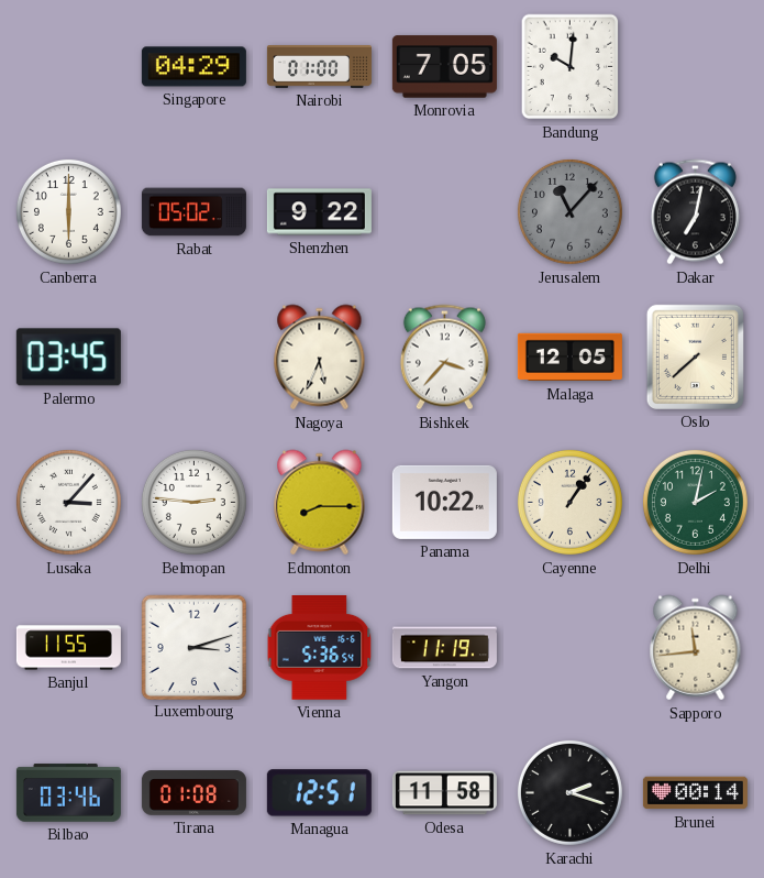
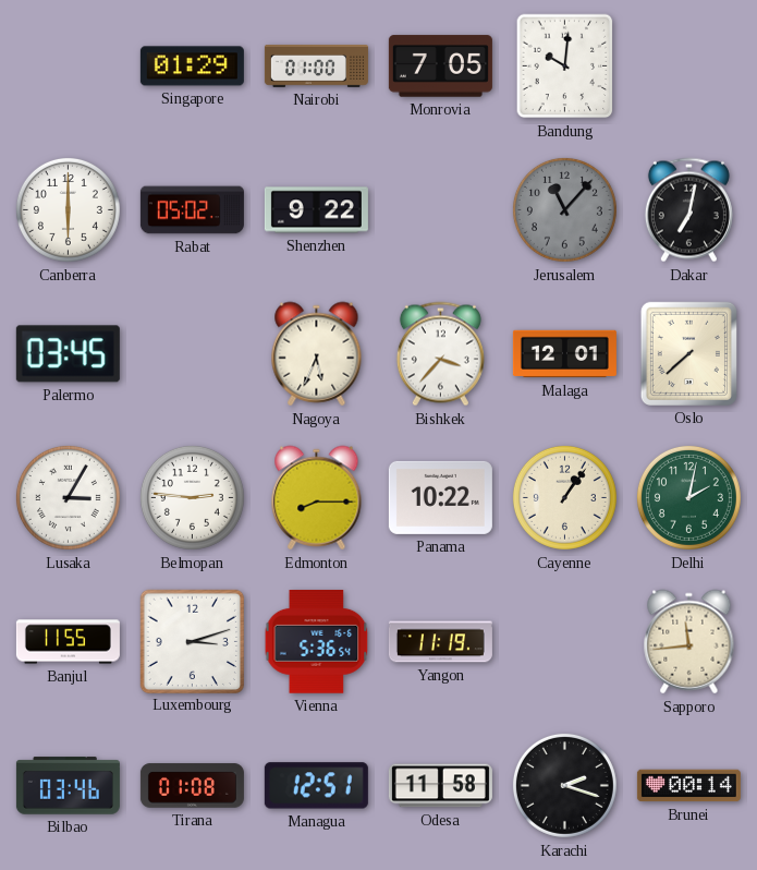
Singapore: 04:29 -> 01:29
Malaga: 12:05 -> 12:01
Lusaka: 3:07 -> 3:05
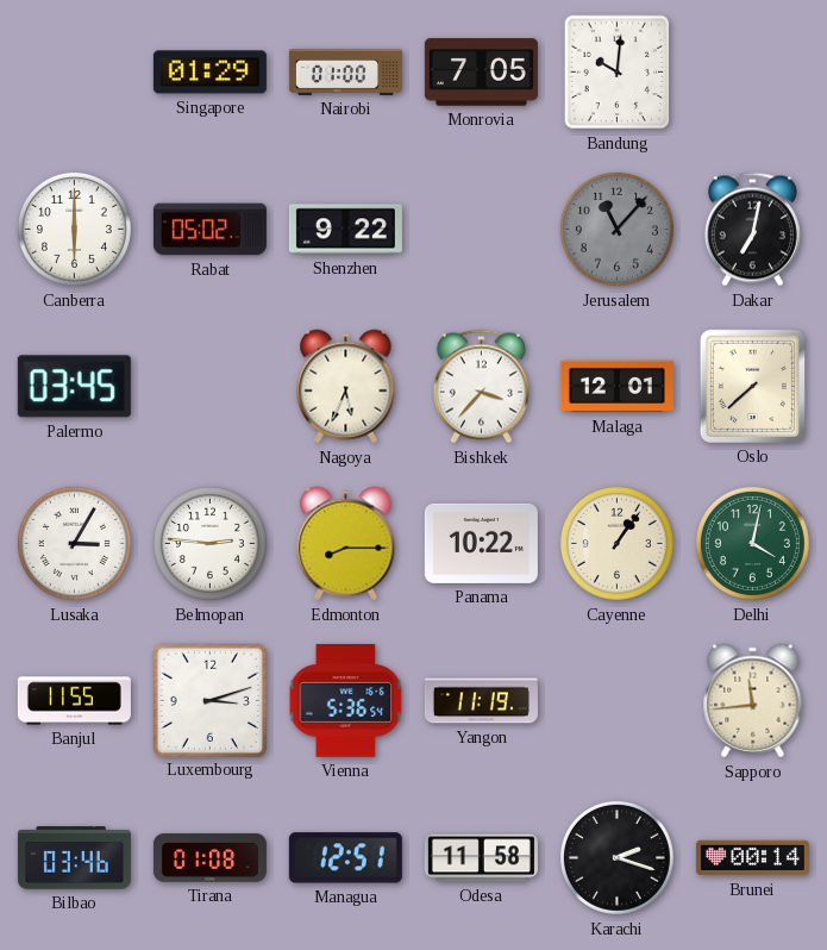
Delhi: 2:02 -> 4:02
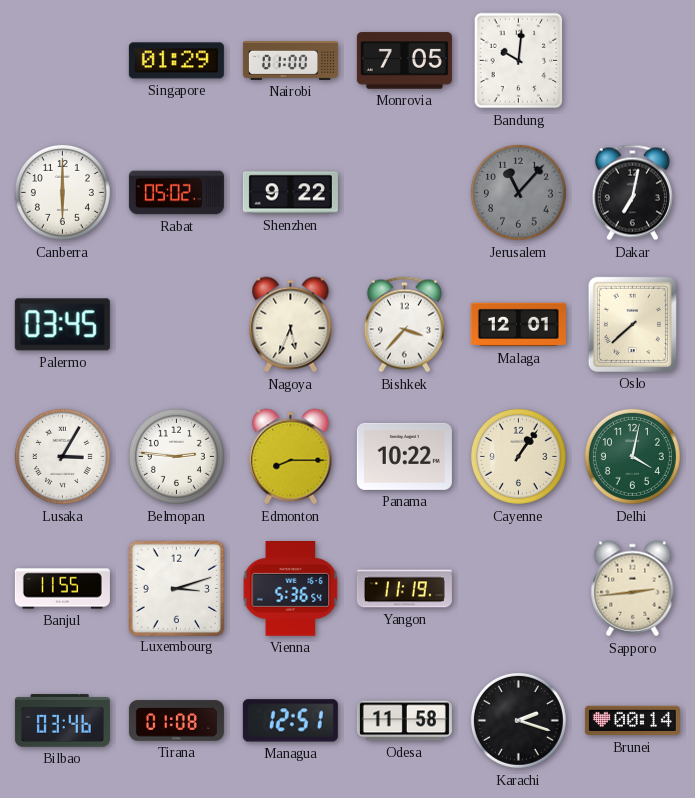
Sapporo: 11:44 -> 2:44
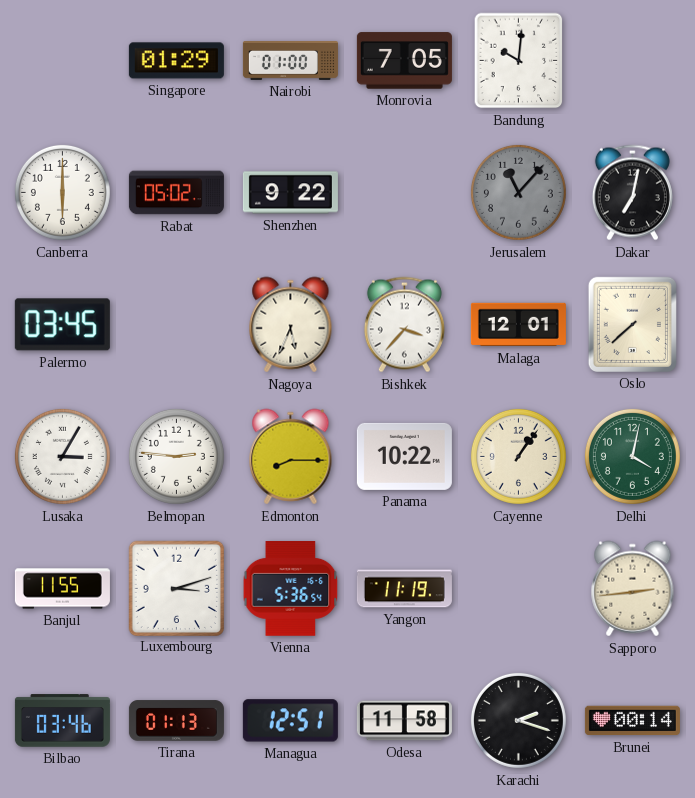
Tirana: 01:08 -> 01:13
